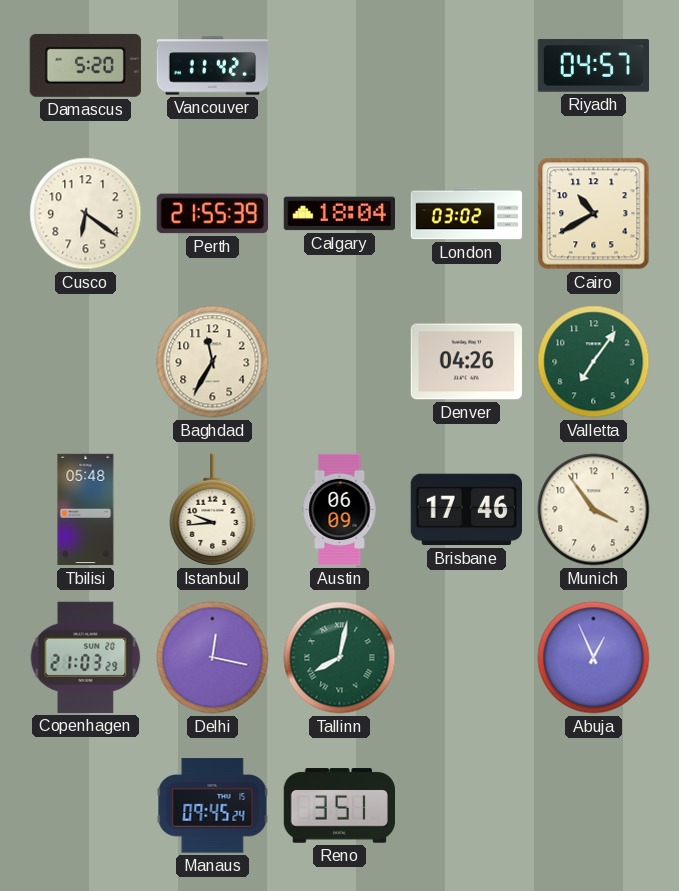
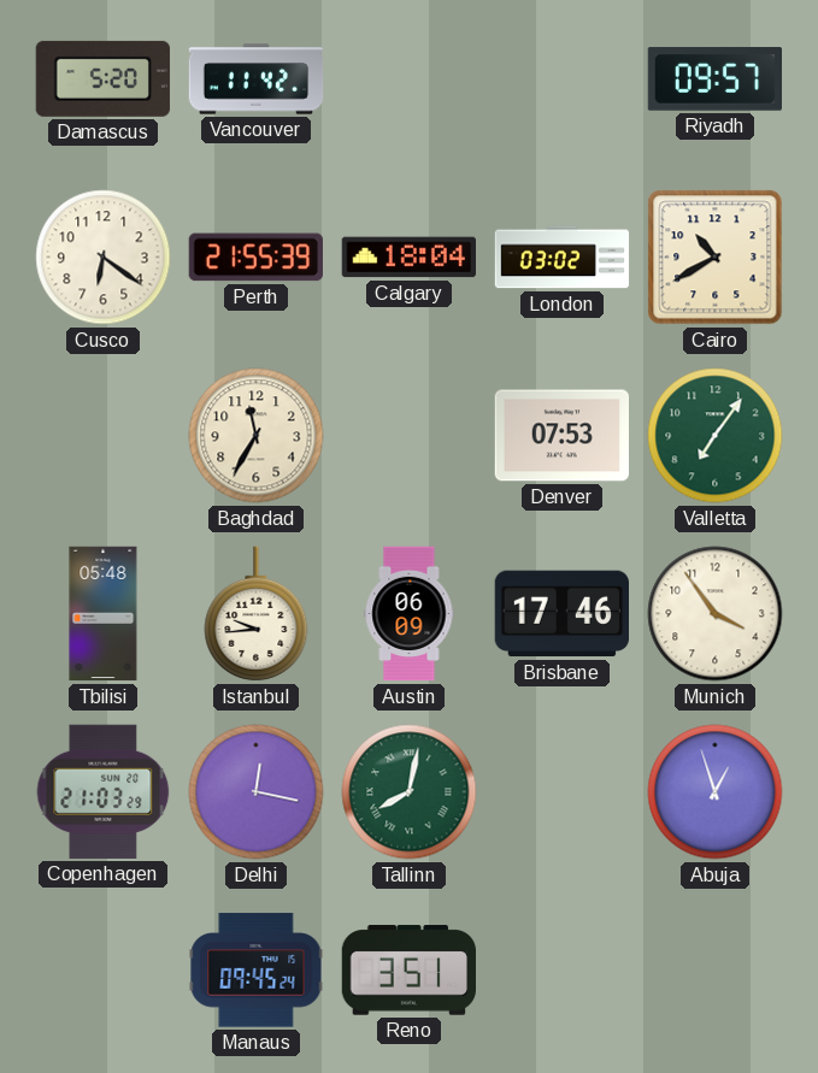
Riyadh: 04:57 -> 09:57
Denver: 04:26 -> 07:53
Abuja: 12:56 -> 12:57
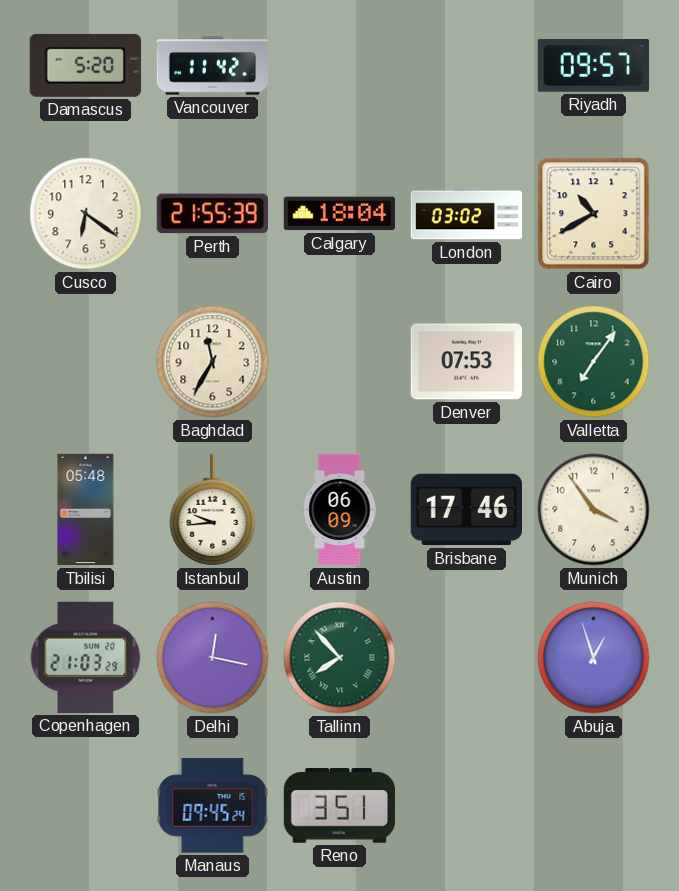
Tallinn: 8:02 -> 7:53
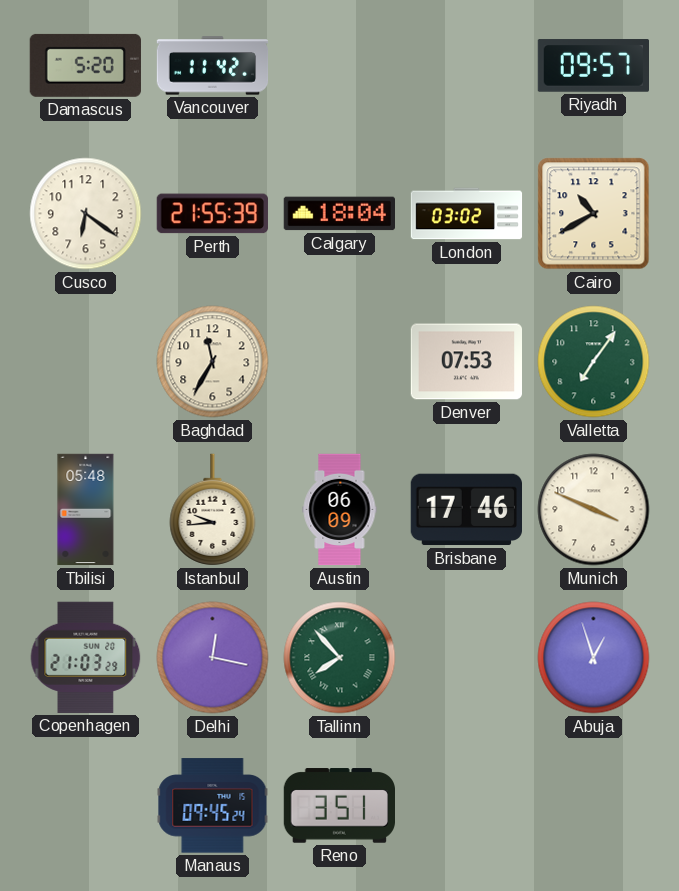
Munich: 3:54 -> 3:49
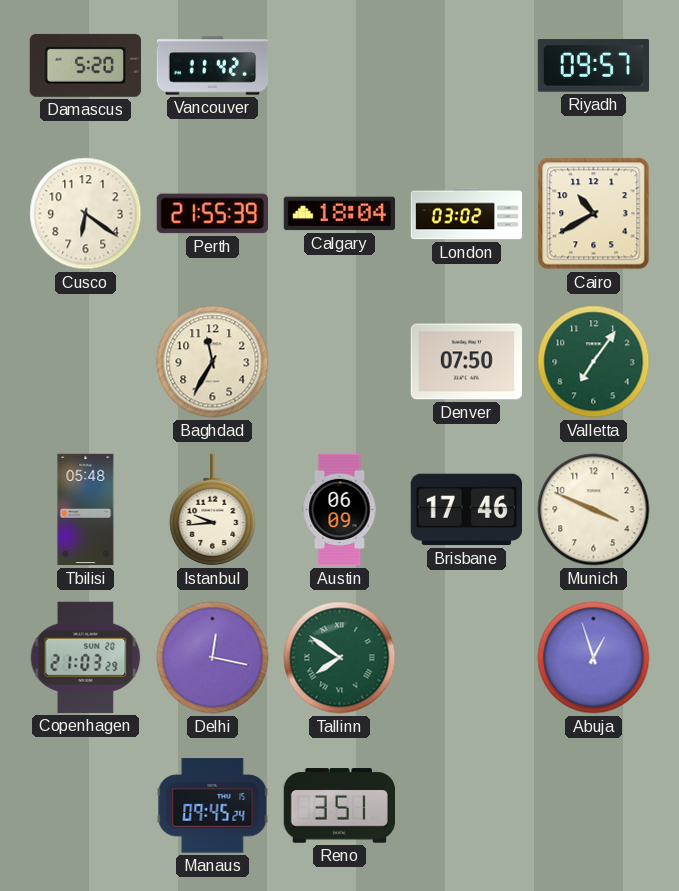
Denver: 07:53 -> 07:50
Tallinn: 7:53 -> 7:51
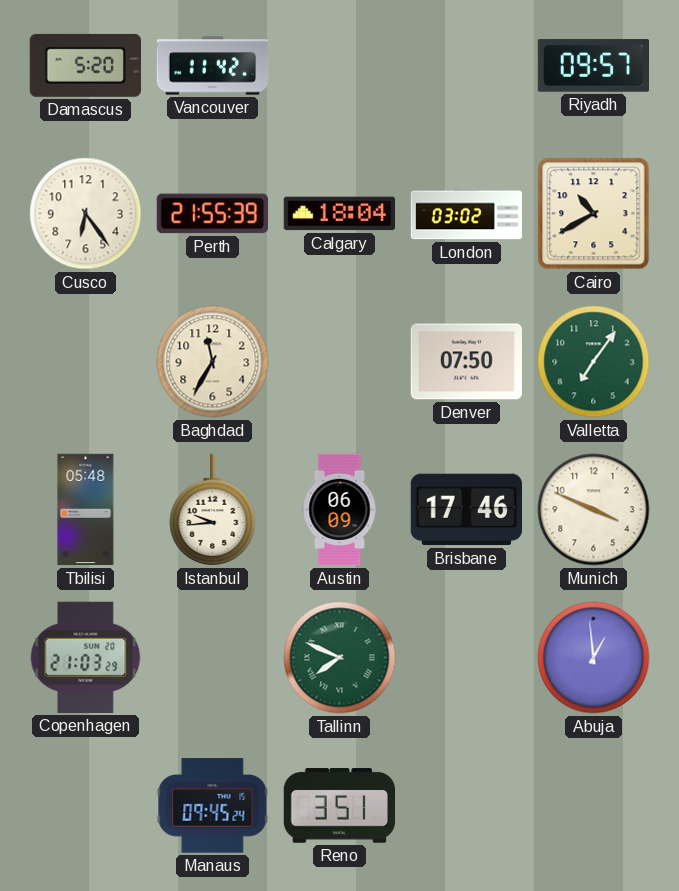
Cusco: 6:21 -> 6:24
Delhi: 12:17 -> none
Tallinn: 7:51 -> 7:49
Abuja: 12:57 -> 12:59
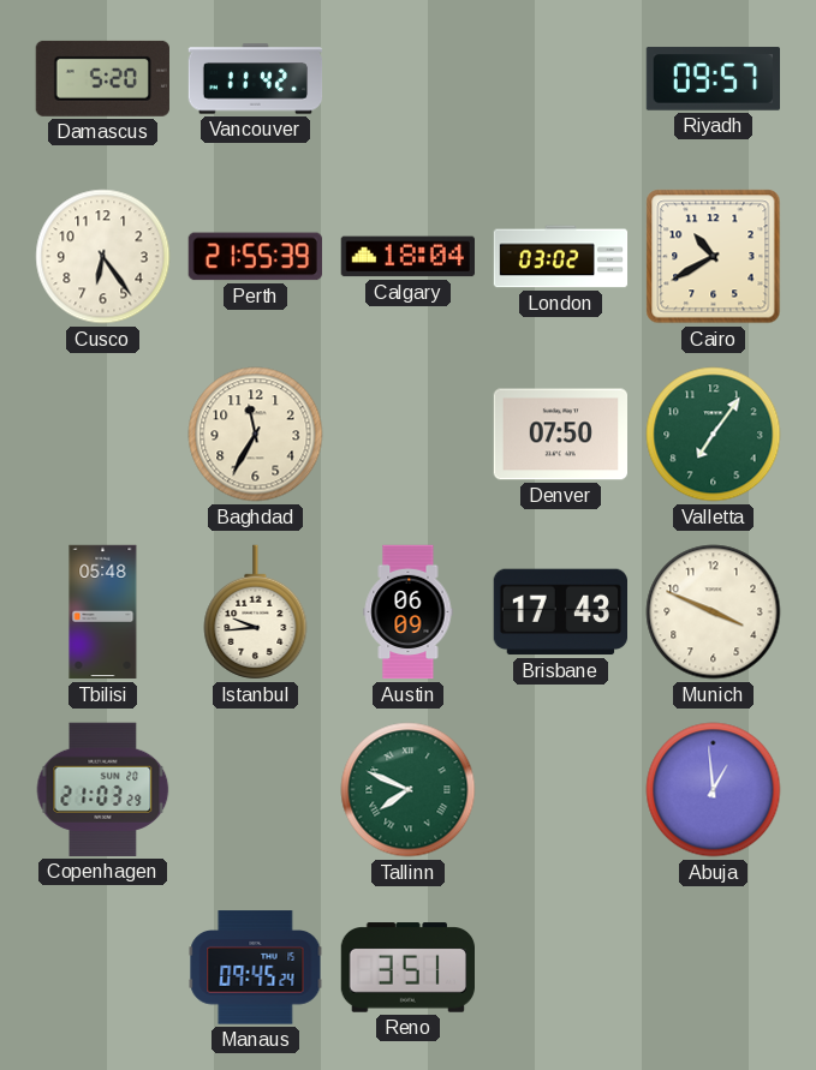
Brisbane: 17:46 -> 17:43
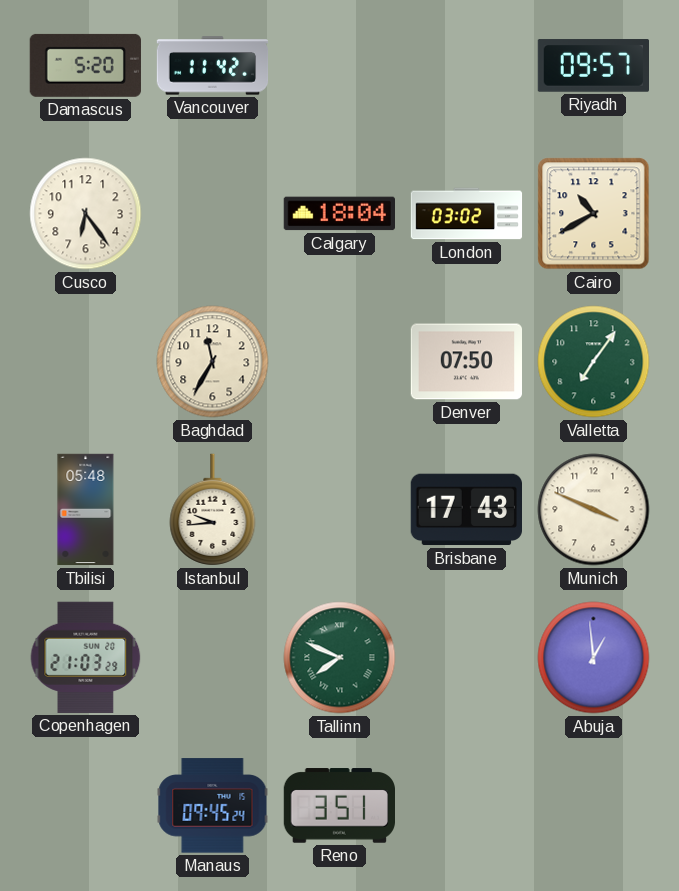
Perth: 21:55 -> none
Austin: 06:09 -> none
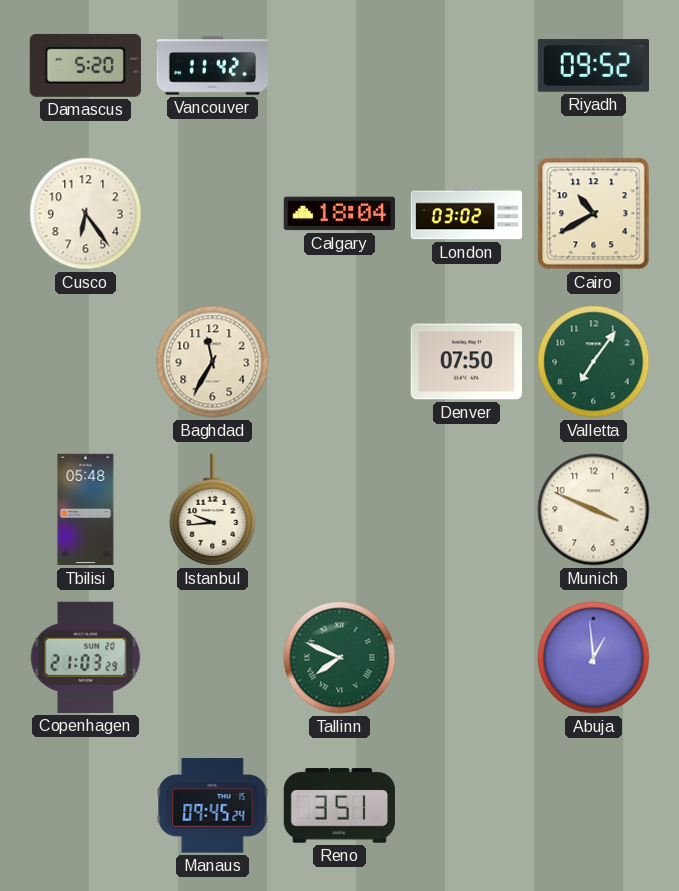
Riyadh: 09:57 -> 09:52
Brisbane: 17:43 -> none
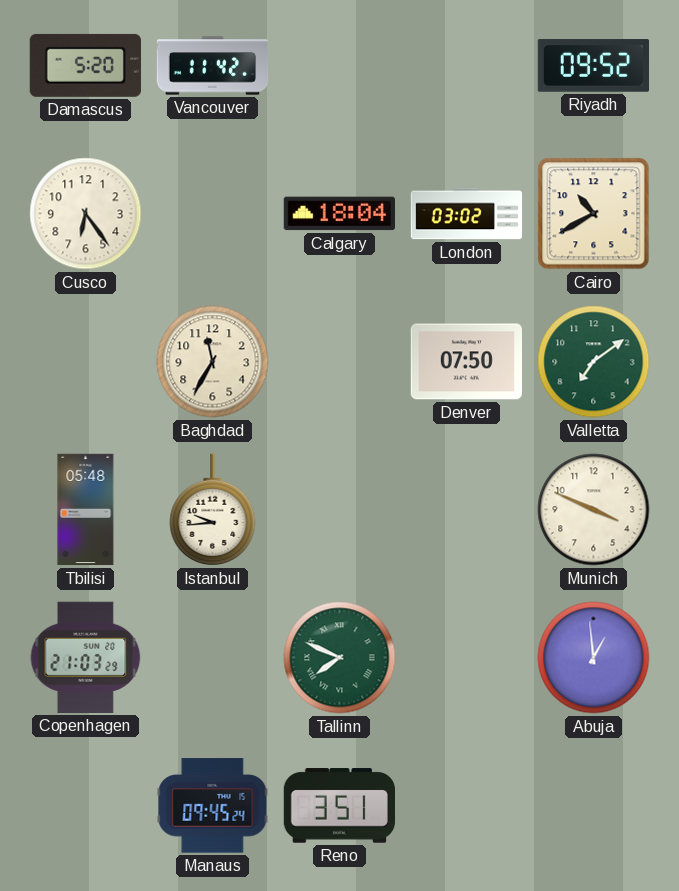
Valletta: 7:06 -> 7:09
